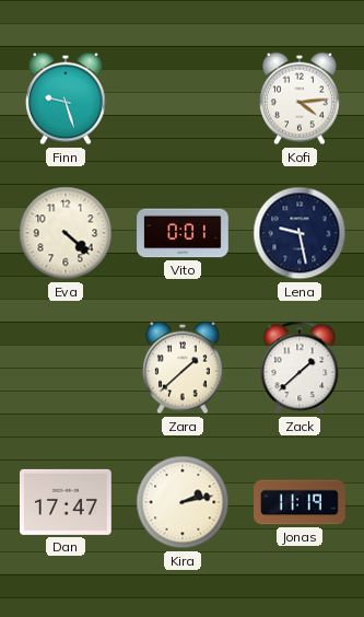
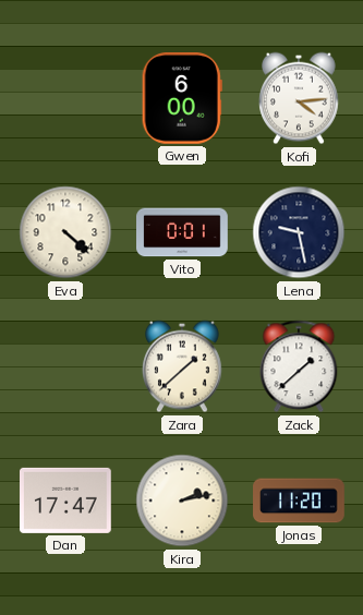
Finn: 9:27 -> none
Gwen: none -> 6:00
Jonas: 11:19 -> 11:20
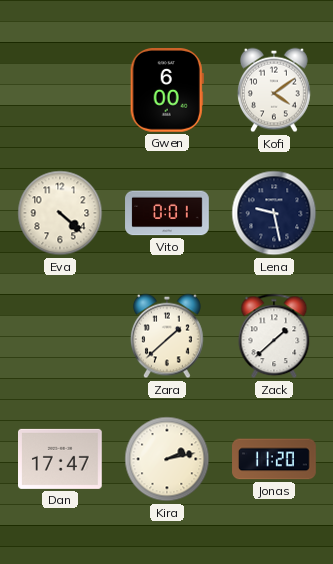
Kofi: 4:14 -> 4:09
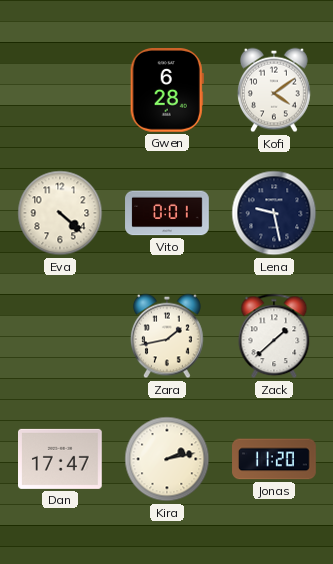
Gwen: 6:00 -> 6:28
Zara: 1:38 -> 1:43
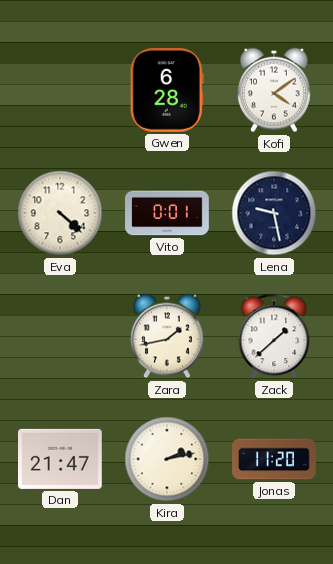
Dan: 17:47 -> 21:47
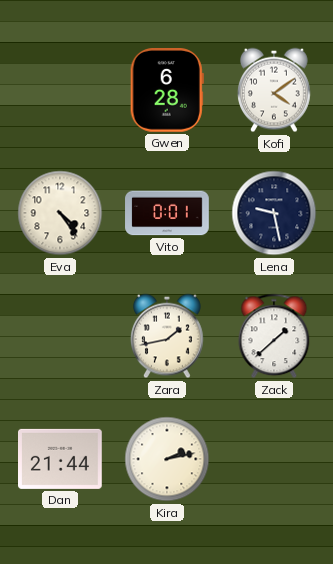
Eva: 4:22 -> 4:24
Dan: 21:47 -> 21:44
Jonas: 11:20 -> none
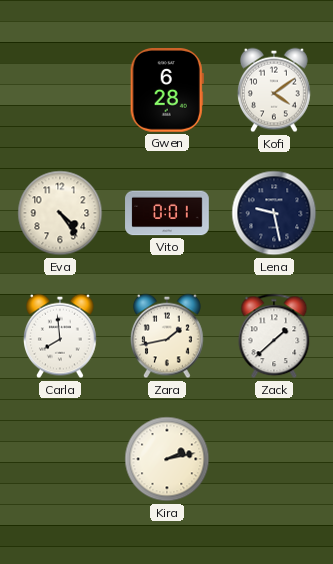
Carla: none -> 7:59
Dan: 21:44 -> none
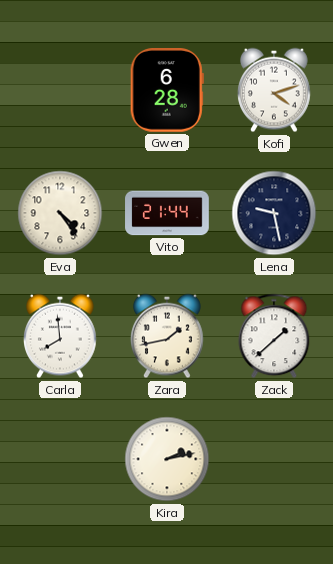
Kofi: 4:09 -> 4:12
Vito: 0:01 -> 21:44
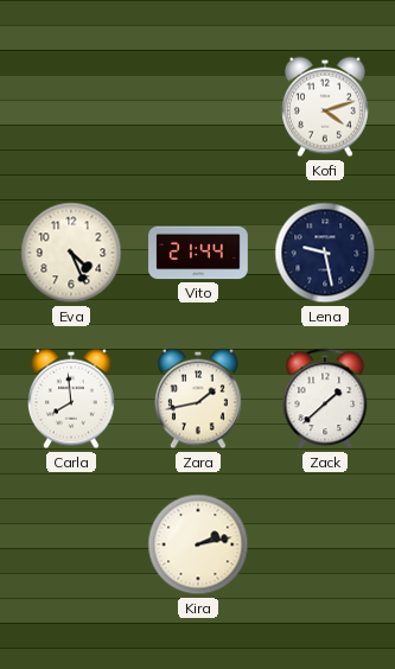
Gwen: 6:28 -> none
Eva: 4:24 -> 4:26
